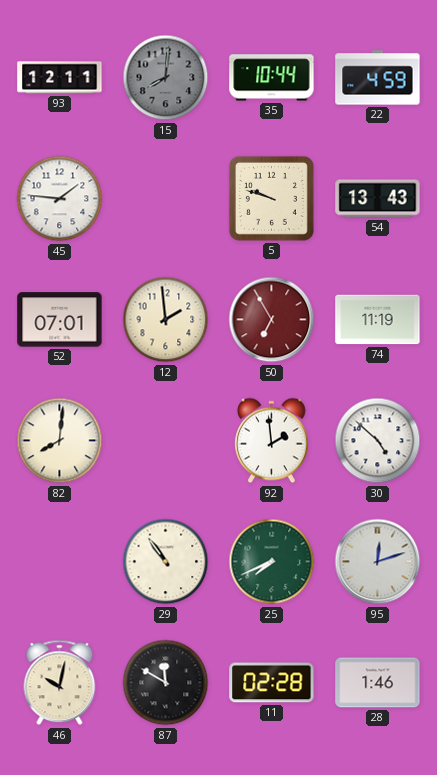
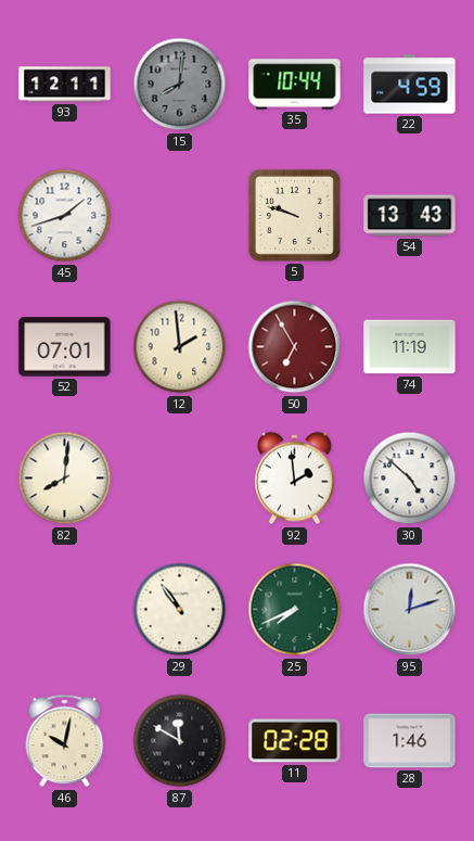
45: 1:46 -> 1:42
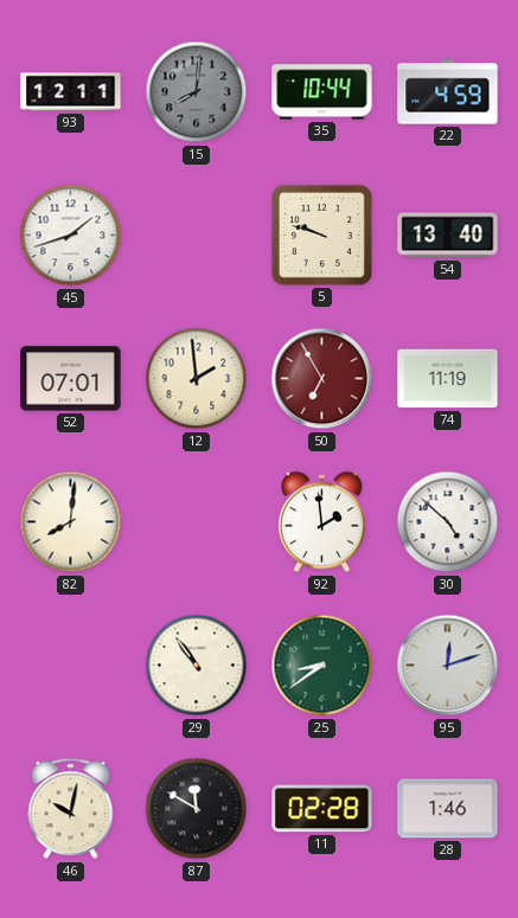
54: 13:43 -> 13:40
25: 7:41 -> 8:39
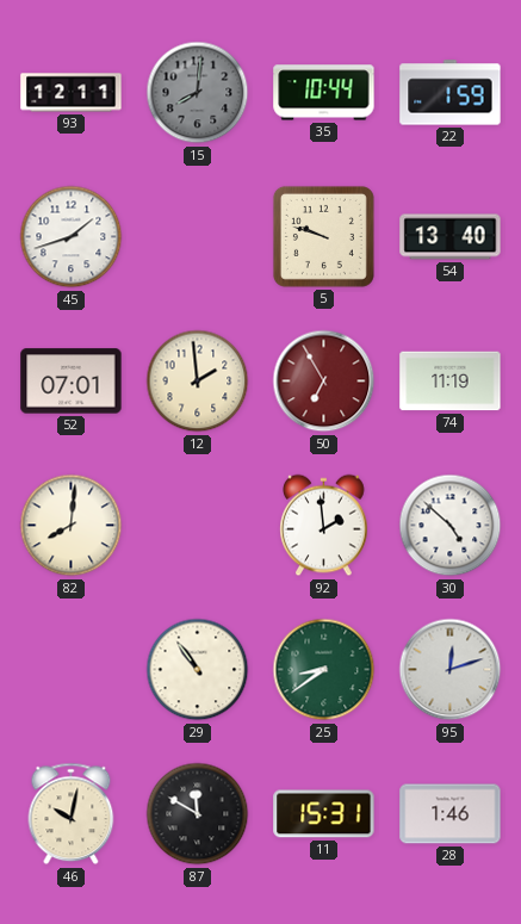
22: 4:59 -> 1:59
11: 02:28 -> 15:31
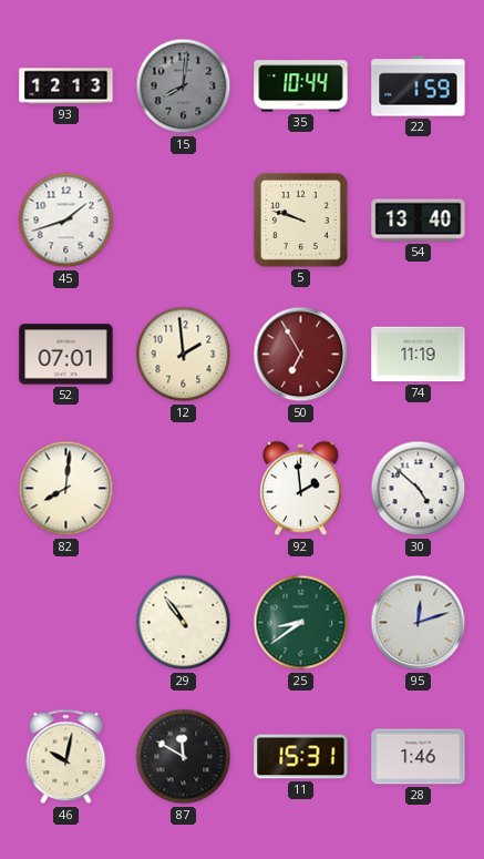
93: 12:11 -> 12:13
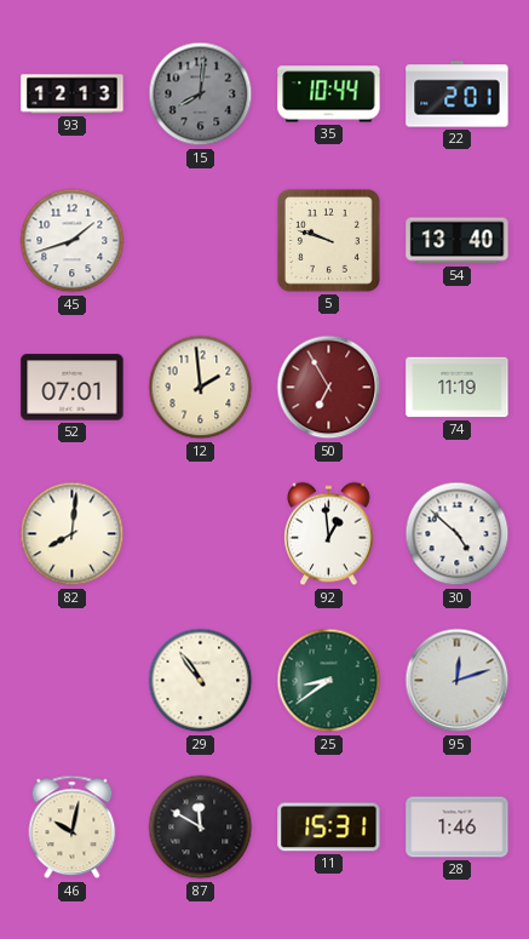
22: 1:59 -> 2:01
92: 1:59 -> 12:59
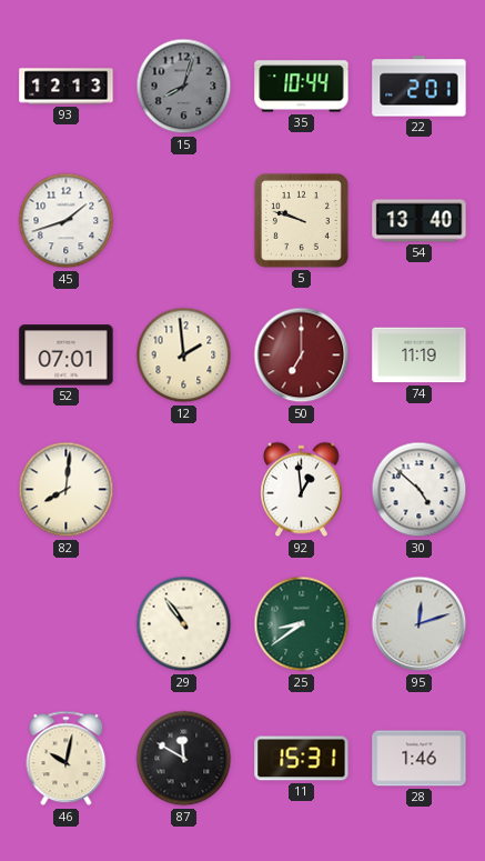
15: 8:01 -> 8:03
50: 6:55 -> 7:00
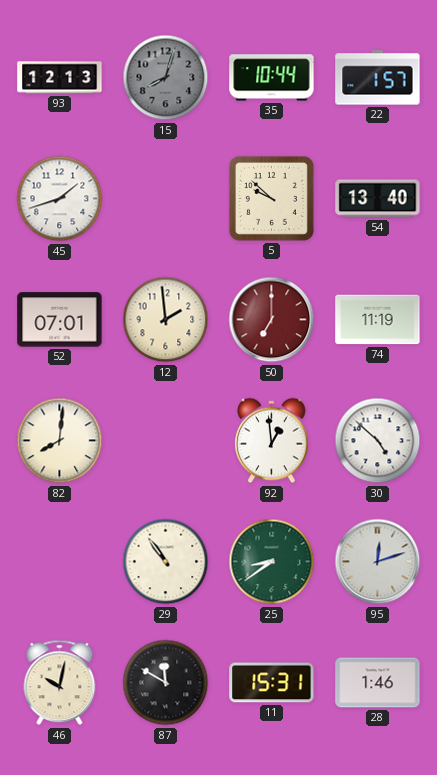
22: 2:01 -> 1:57
5: 9:48 -> 9:52
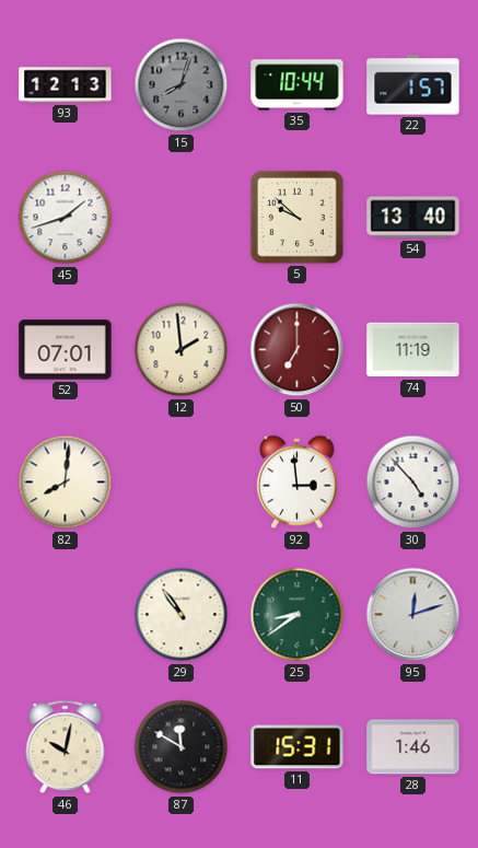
92: 12:59 -> 2:59
30: 4:52 -> 4:53
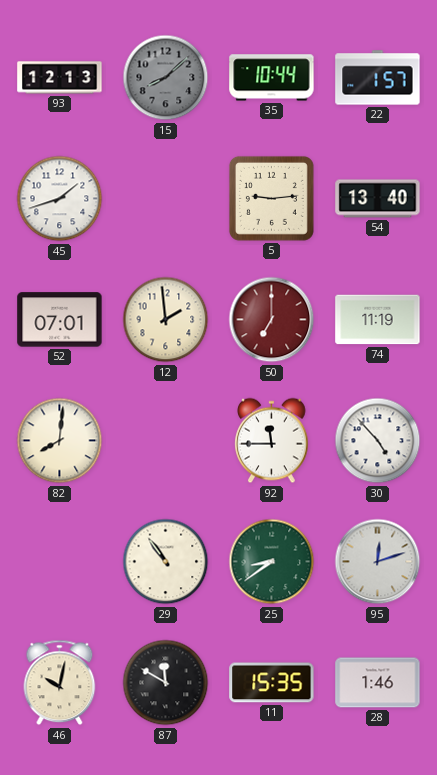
15: 8:03 -> 8:08
5: 9:52 -> 9:14
92: 2:59 -> 11:45
11: 15:31 -> 15:35
